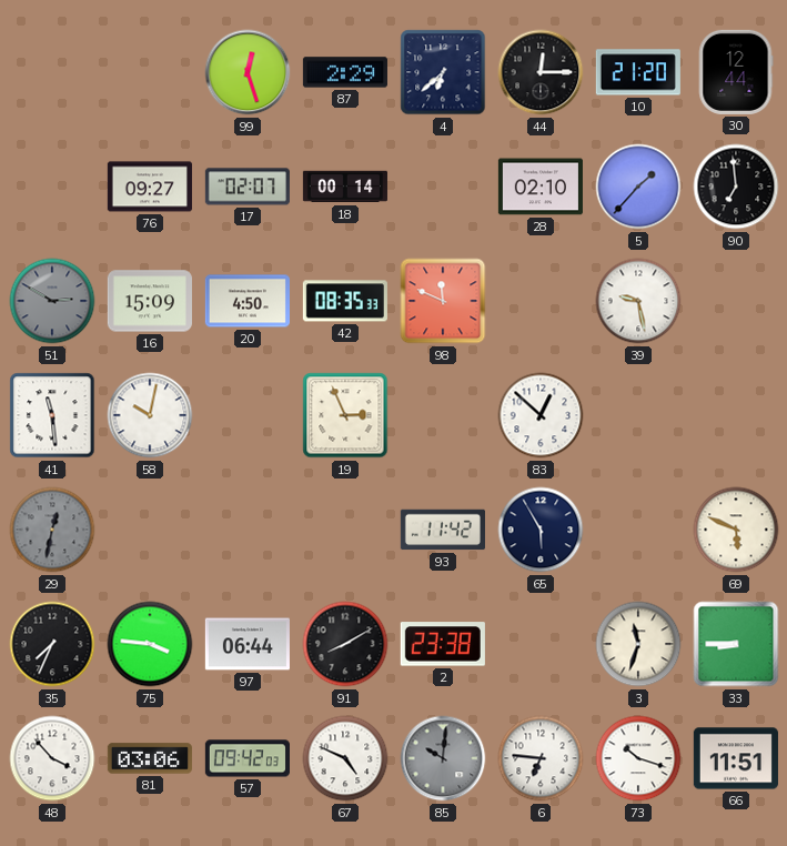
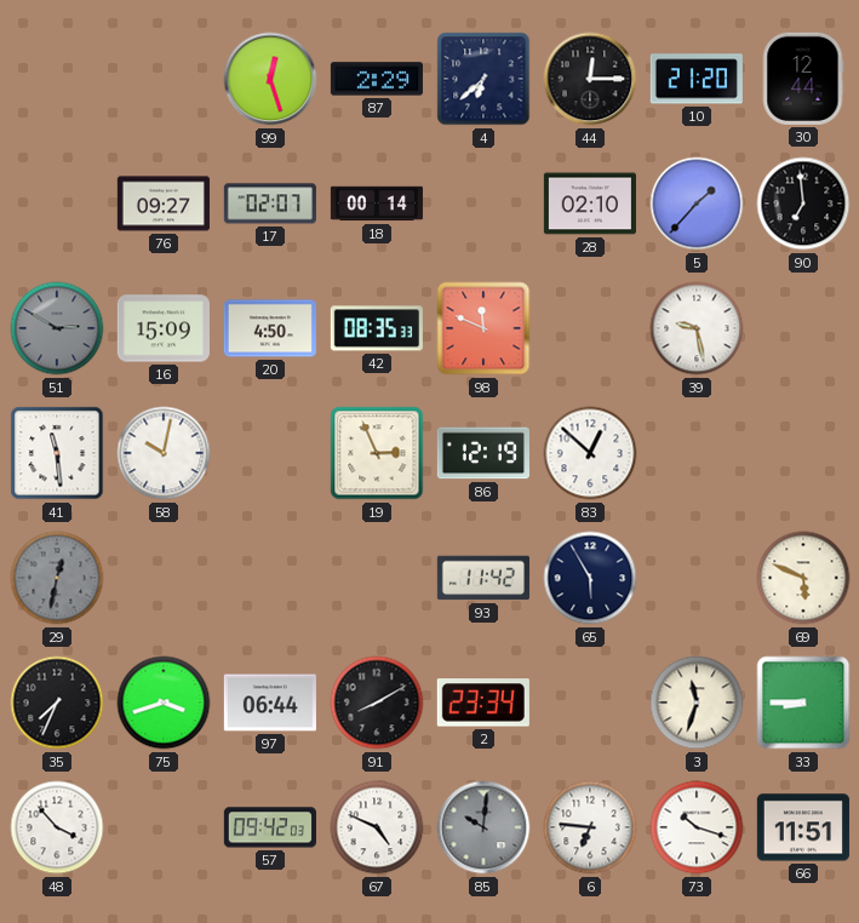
86: none -> 12:19
75: 3:46 -> 3:42
2: 23:38 -> 23:34
81: 03:06 -> none
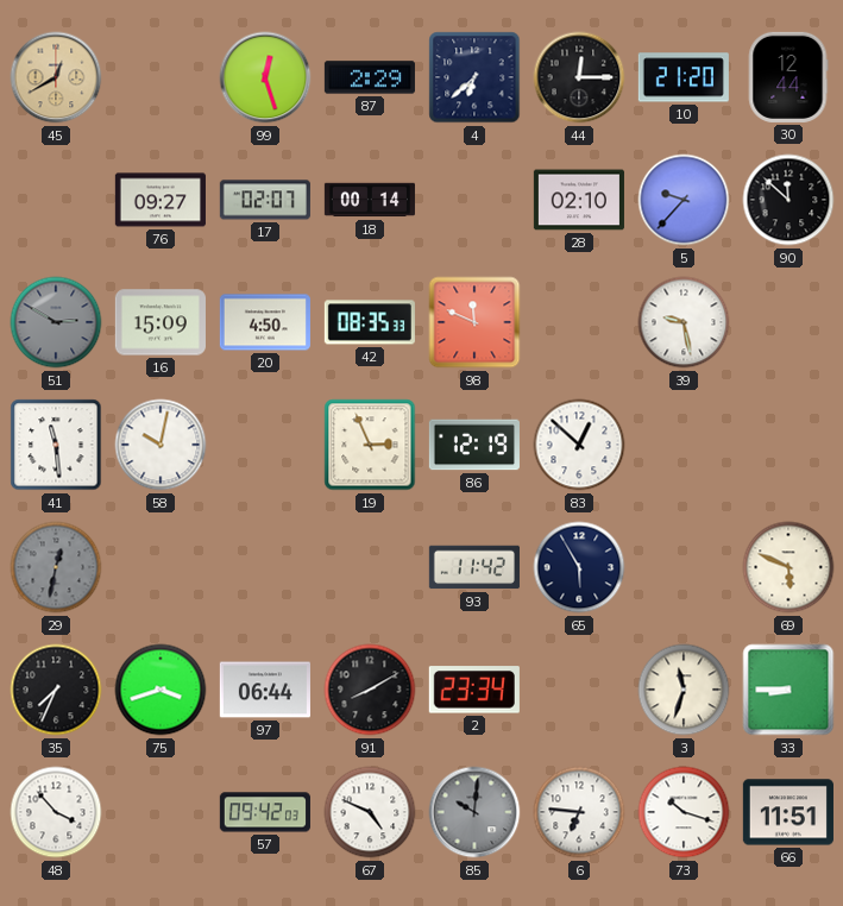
45: none -> 12:40
5: 1:37 -> 9:37
90: 6:59 -> 11:52
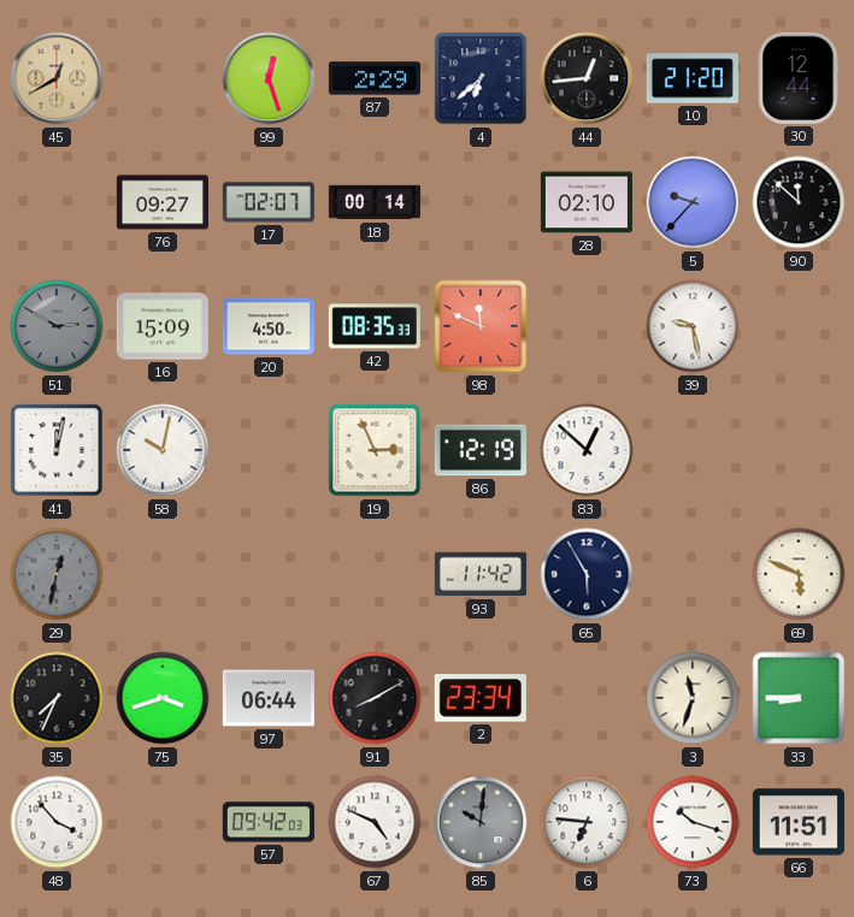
44: 12:15 -> 12:44
41: 11:29 -> 12:02
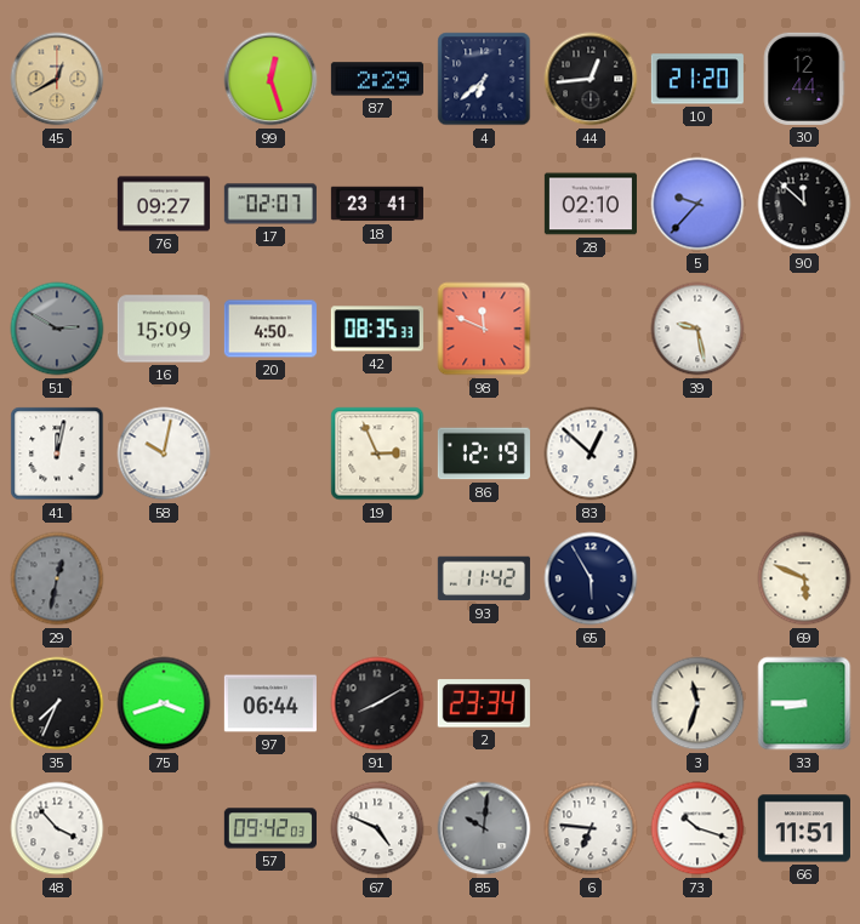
18: 00:14 -> 23:41
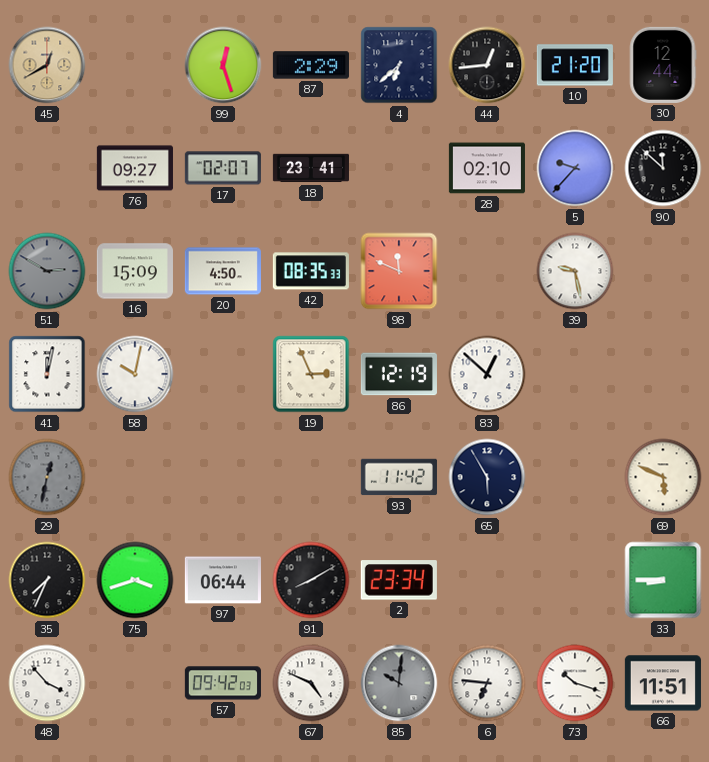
3: 11:33 -> none
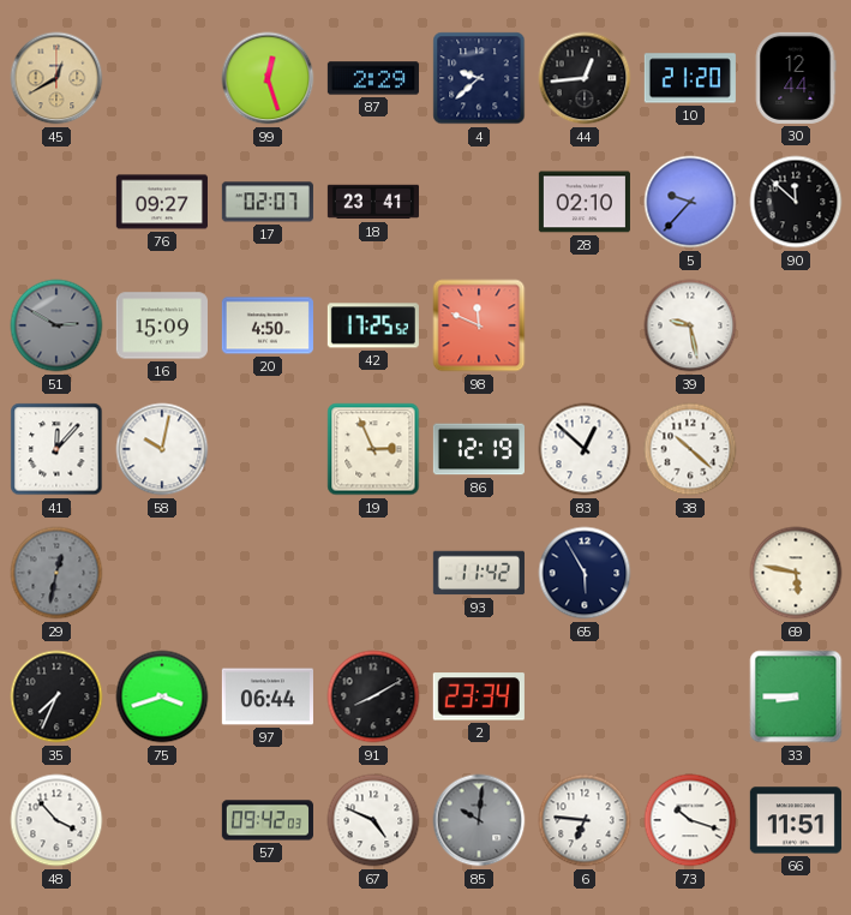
4: 6:38 -> 9:38
42: 08:35 -> 17:25
41: 12:02 -> 12:07
38: none -> 10:22
69: 5:49 -> 5:47
